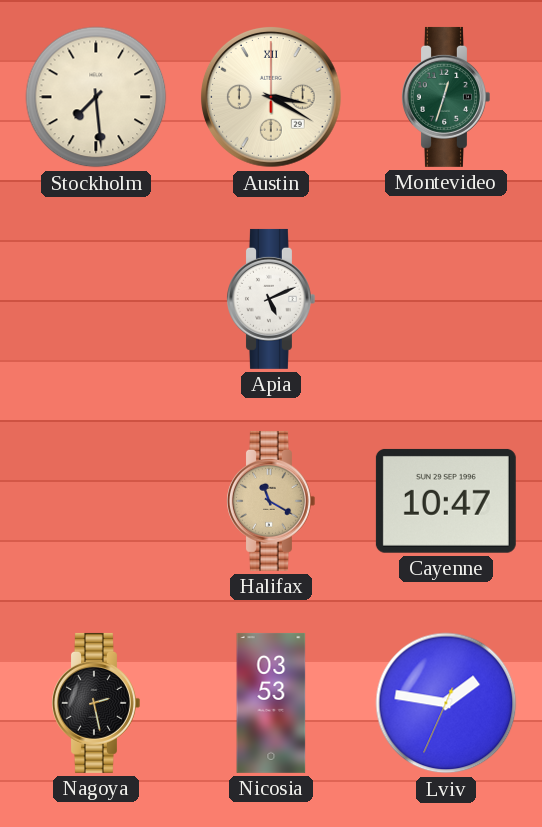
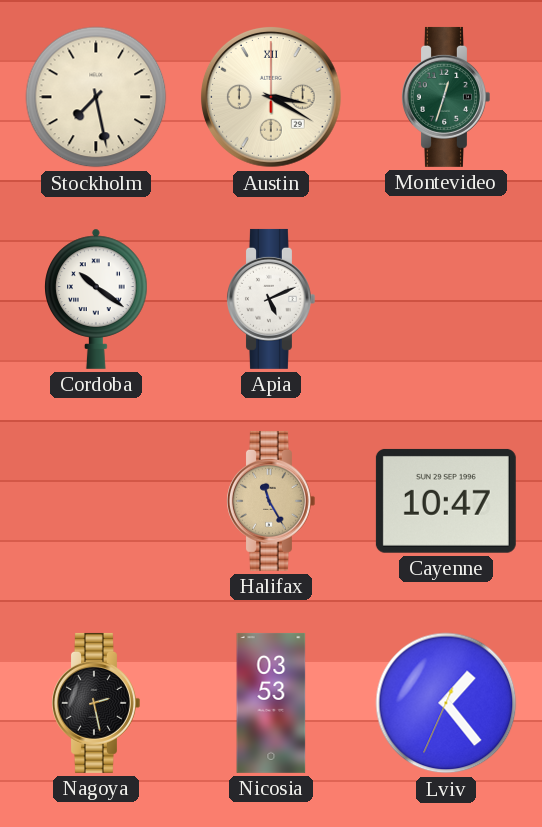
Stockholm: 7:29 -> 7:28
Cordoba: none -> 10:21
Halifax: 11:20 -> 11:25
Lviv: 1:46 -> 1:23
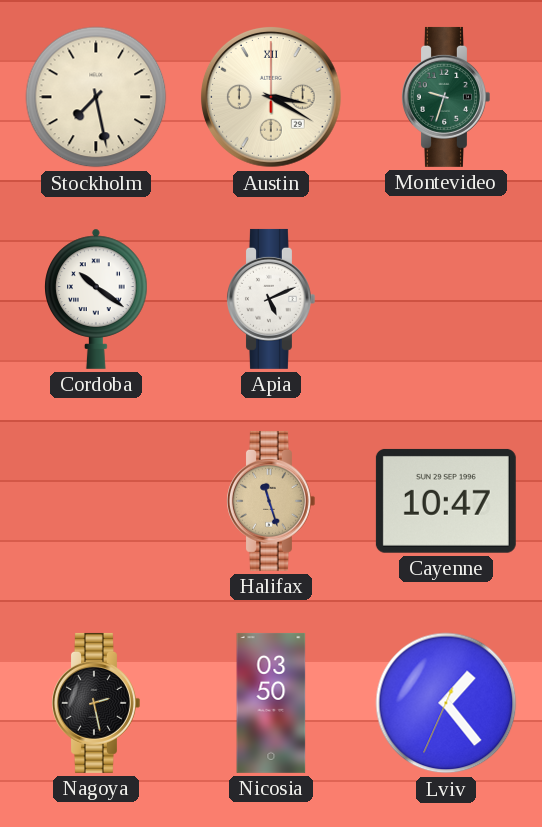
Montevideo: 12:33 -> 9:33
Halifax: 11:25 -> 11:27
Nicosia: 03:53 -> 03:50
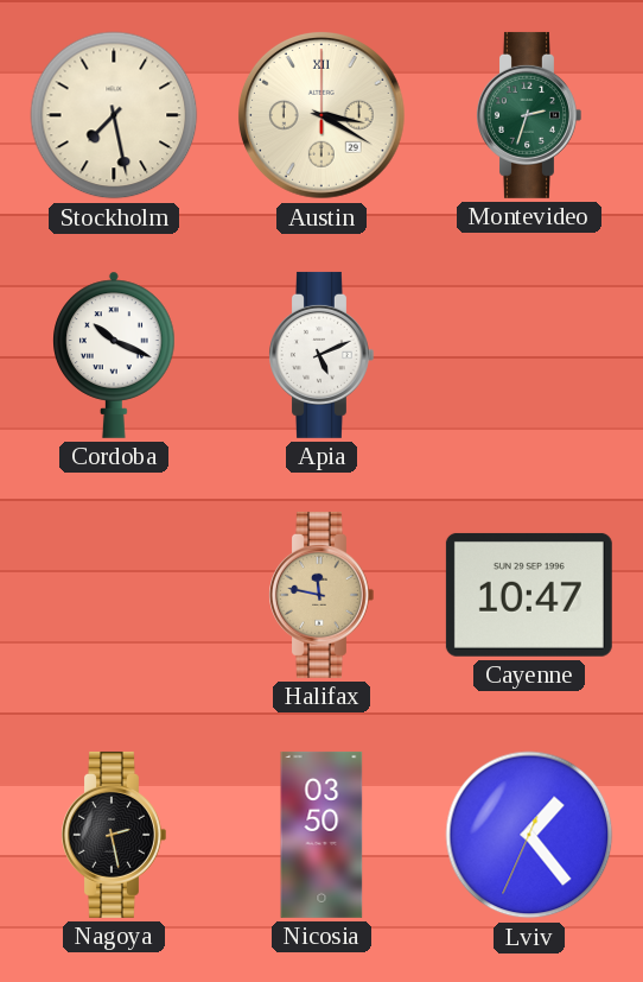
Montevideo: 9:33 -> 2:33
Cordoba: 10:21 -> 10:19
Halifax: 11:27 -> 11:47
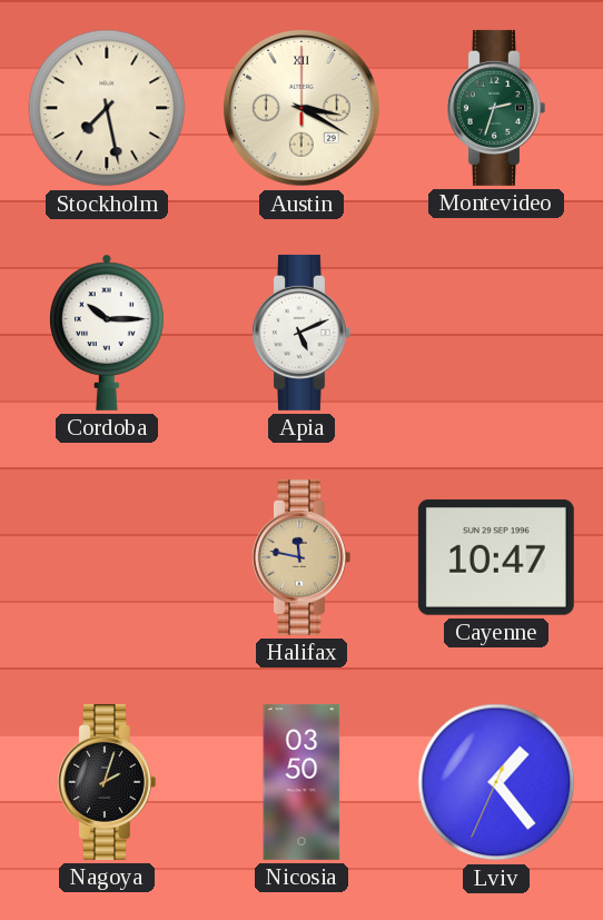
Cordoba: 10:19 -> 10:15
Nagoya: 2:28 -> 2:03
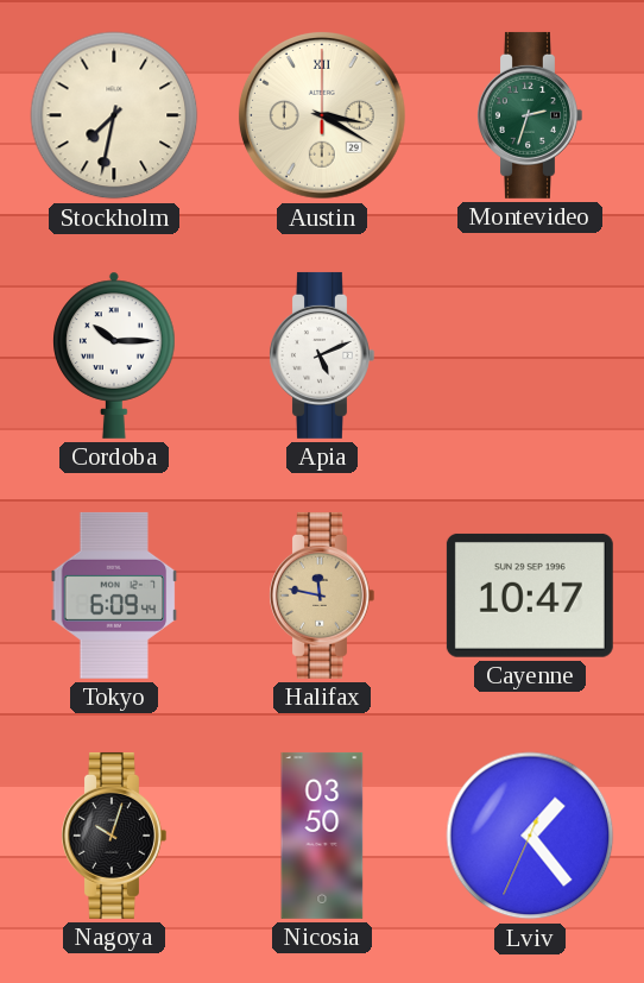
Stockholm: 7:28 -> 7:32
Tokyo: none -> 6:09
Nagoya: 2:03 -> 10:03
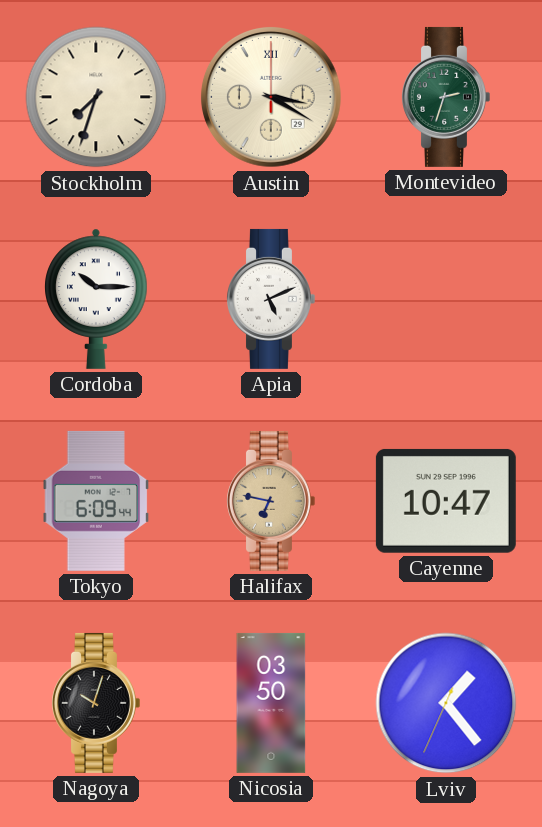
Stockholm: 7:32 -> 7:33
Halifax: 11:47 -> 6:47
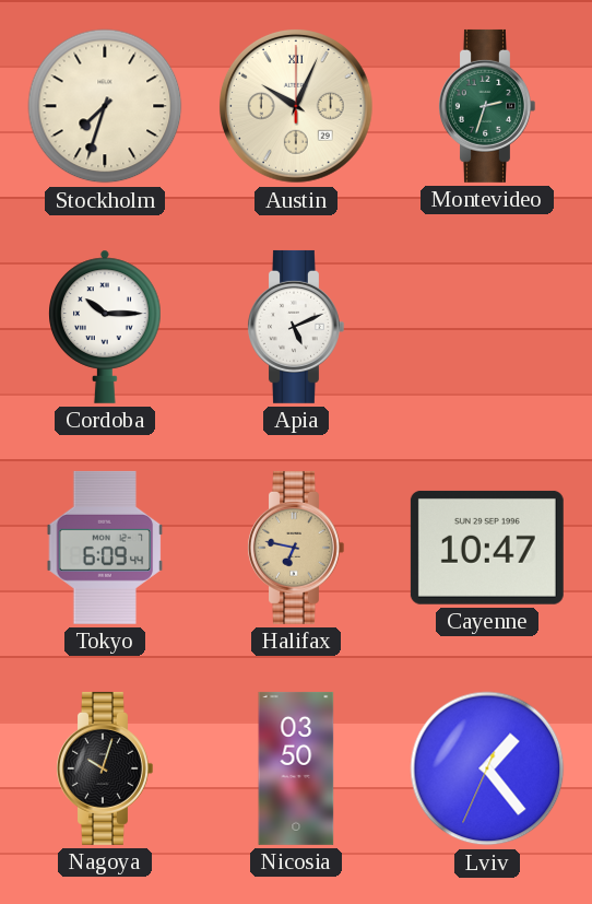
Austin: 3:20 -> 10:04
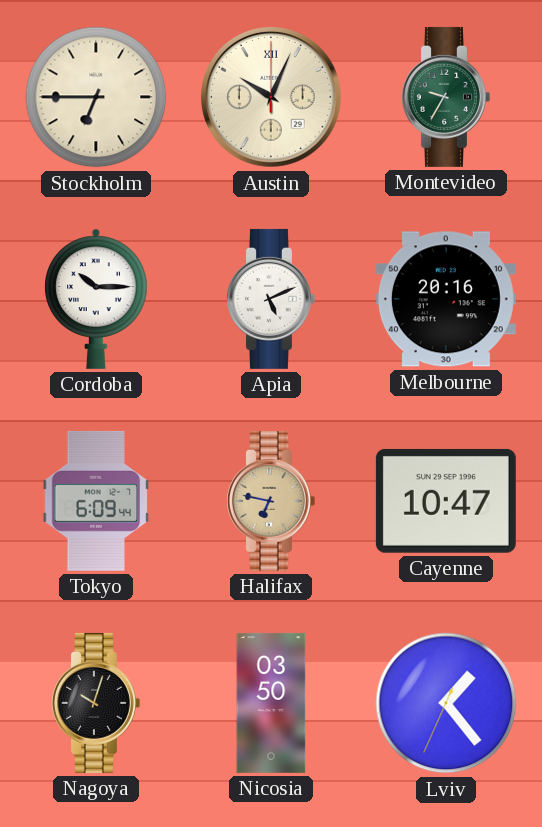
Stockholm: 7:33 -> 6:45
Montevideo: 2:33 -> 9:35
Melbourne: none -> 20:16
